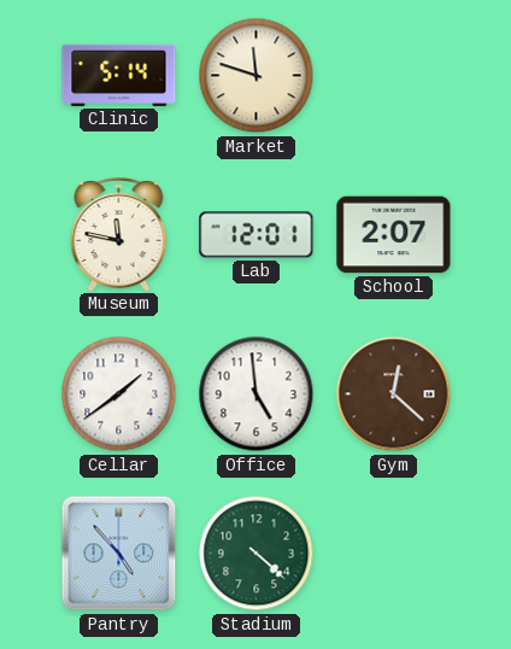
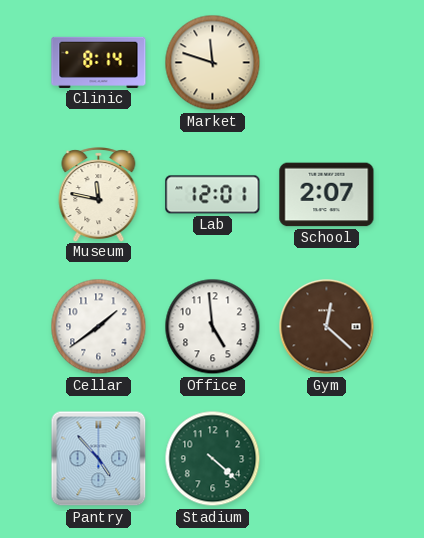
Clinic: 5:14 -> 8:14
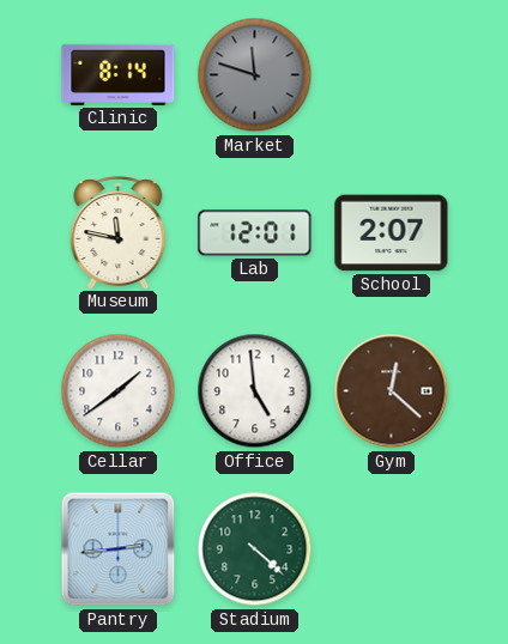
Market dial: cream -> grey
Pantry: 4:53 -> 2:44
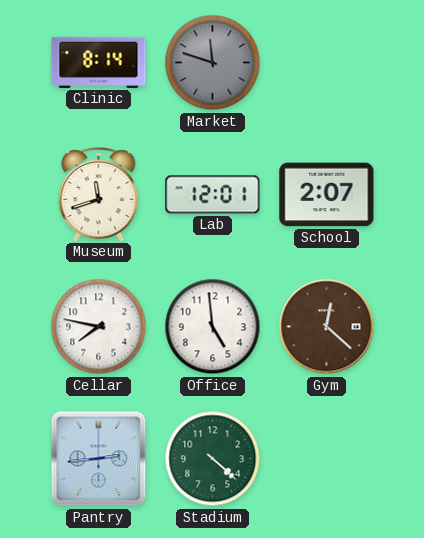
Museum: 11:47 -> 11:42
Cellar: 1:39 -> 7:47
